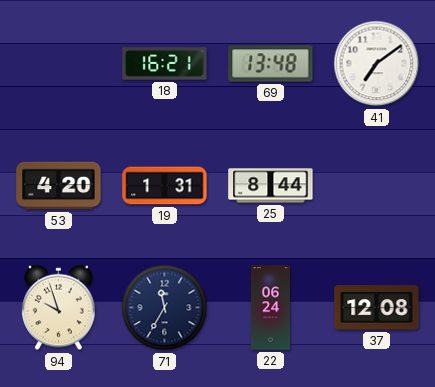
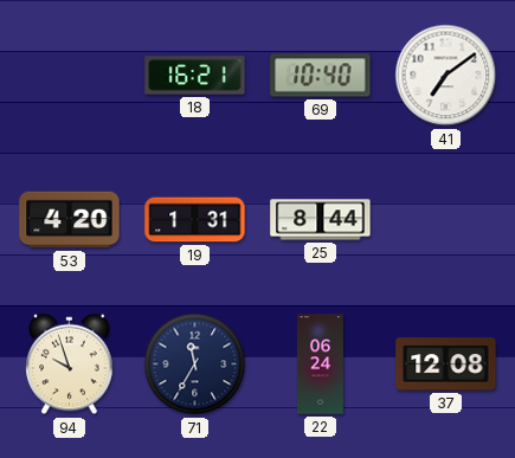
69: 13:48 -> 10:40
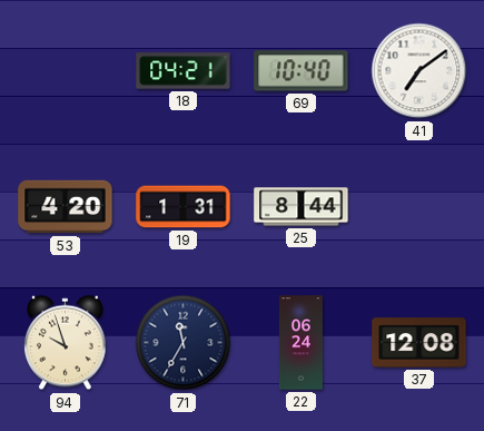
18: 16:21 -> 04:21
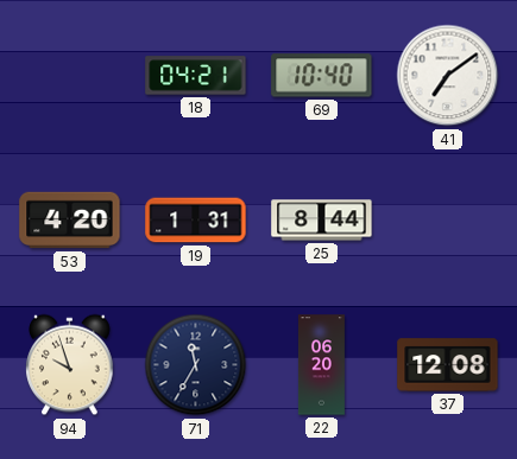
22: 06:24 -> 06:20
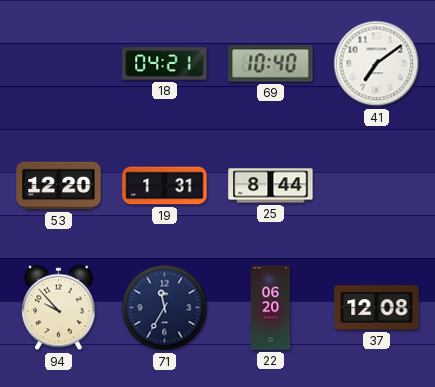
53: 4:20 -> 12:20
94: 9:57 -> 9:53
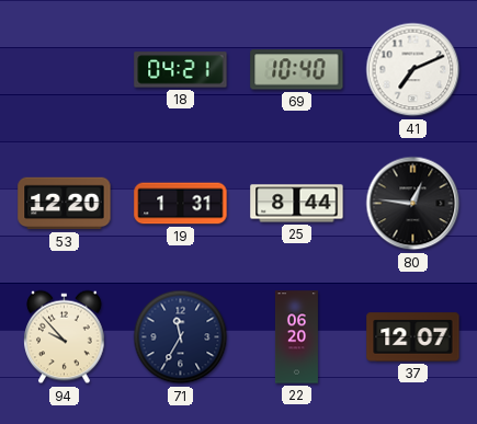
41: 7:09 -> 7:11
80: none -> 12:46
37: 12:08 -> 12:07
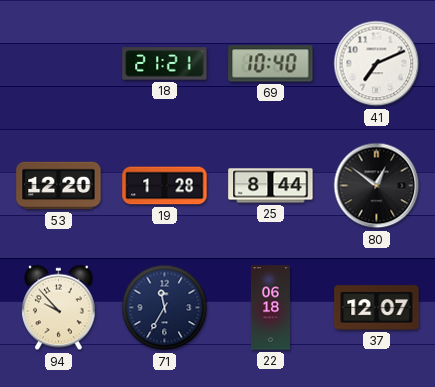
18: 04:21 -> 21:21
19: 1:31 -> 1:28
80: 12:46 -> 12:51
22: 06:20 -> 06:18
